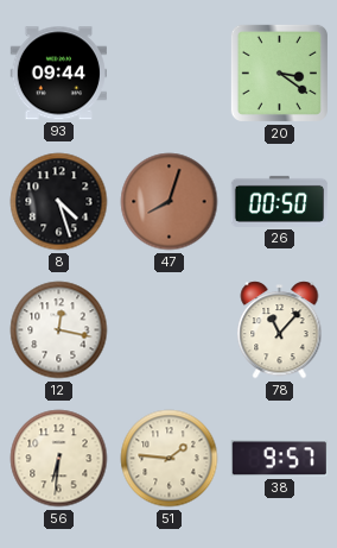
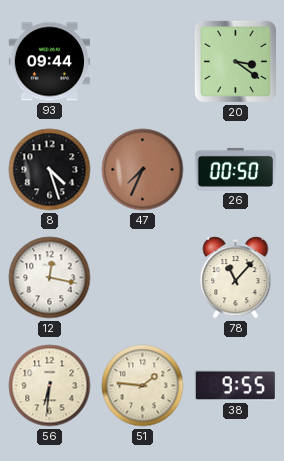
47: 8:03 -> 7:34
38: 9:57 -> 9:55
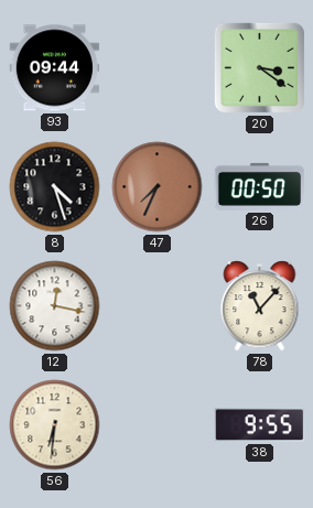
51: 1:46 -> none
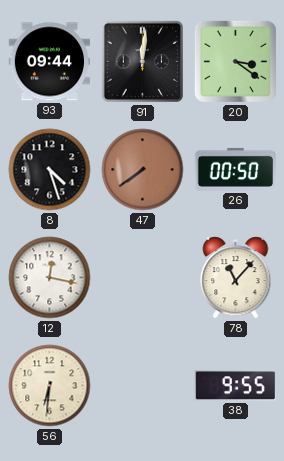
91: none -> 12:01
47: 7:34 -> 7:39
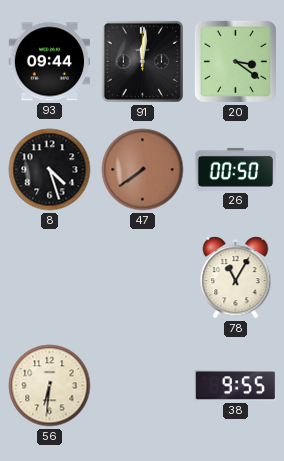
12: 12:17 -> none
78: 11:07 -> 11:05
